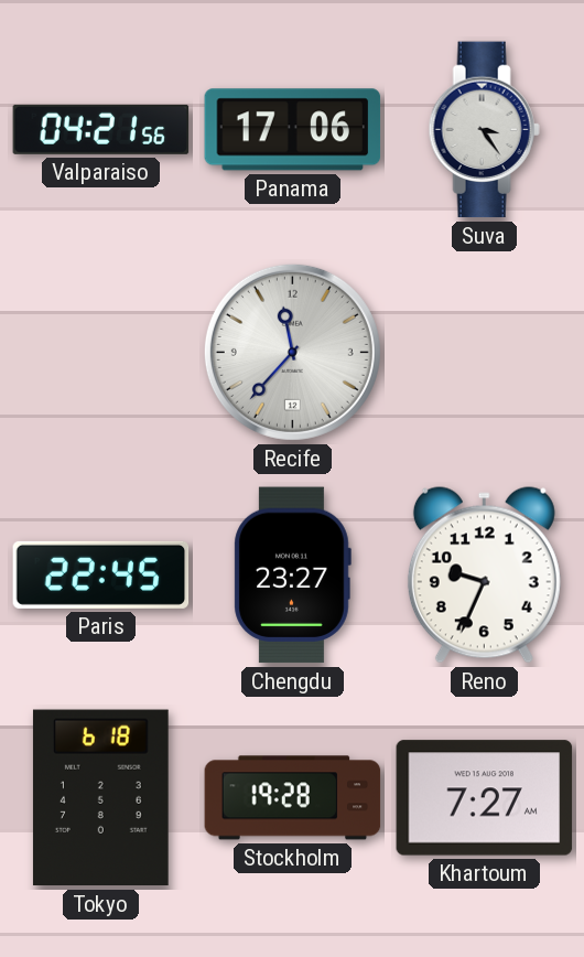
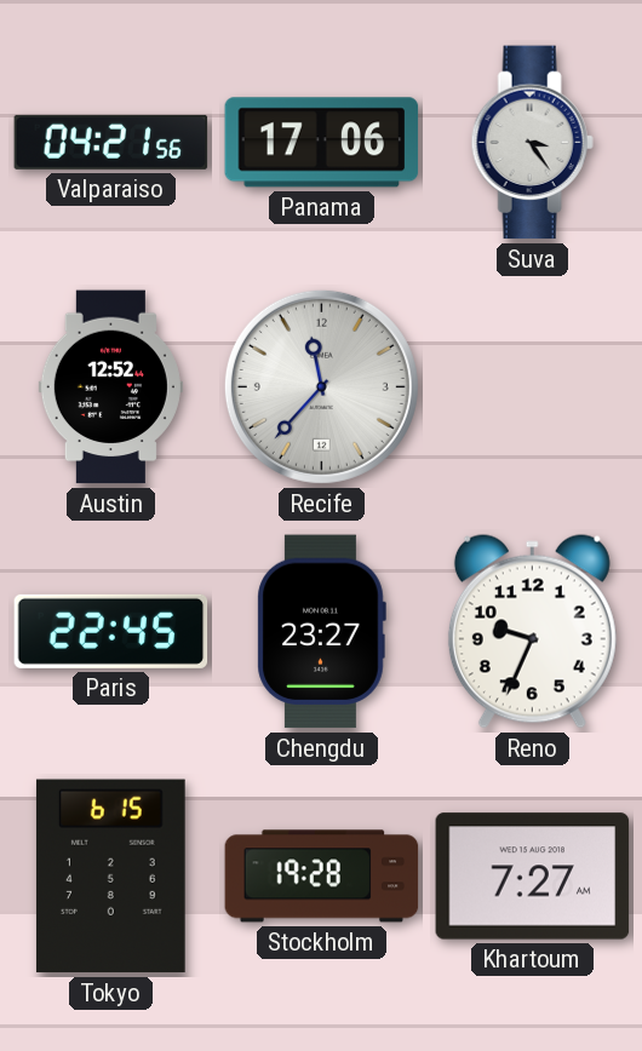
Austin: none -> 12:52
Tokyo: 6:18 -> 6:15
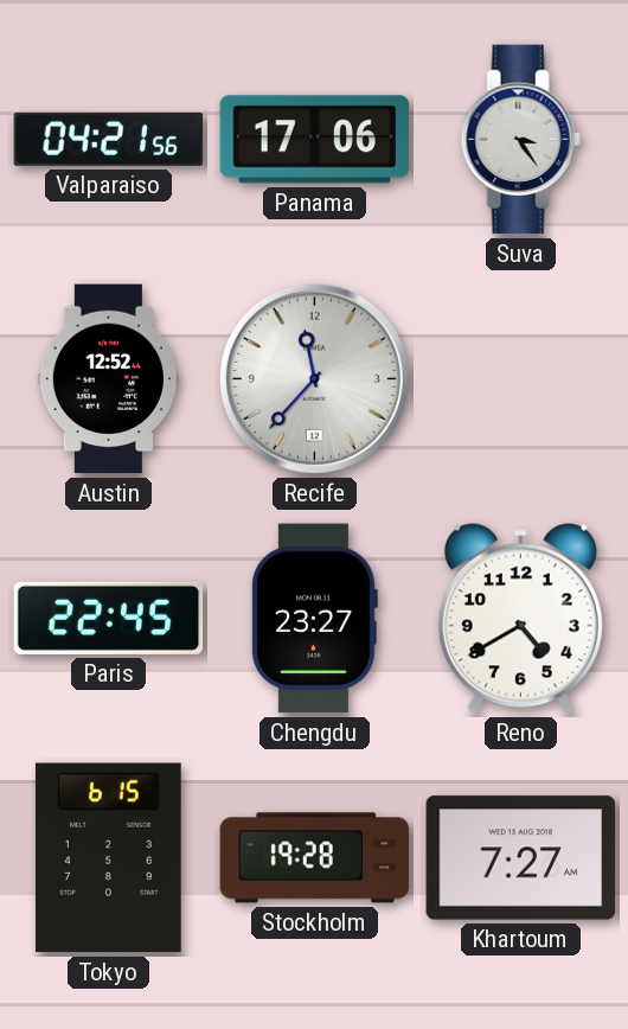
Reno: 9:34 -> 4:40
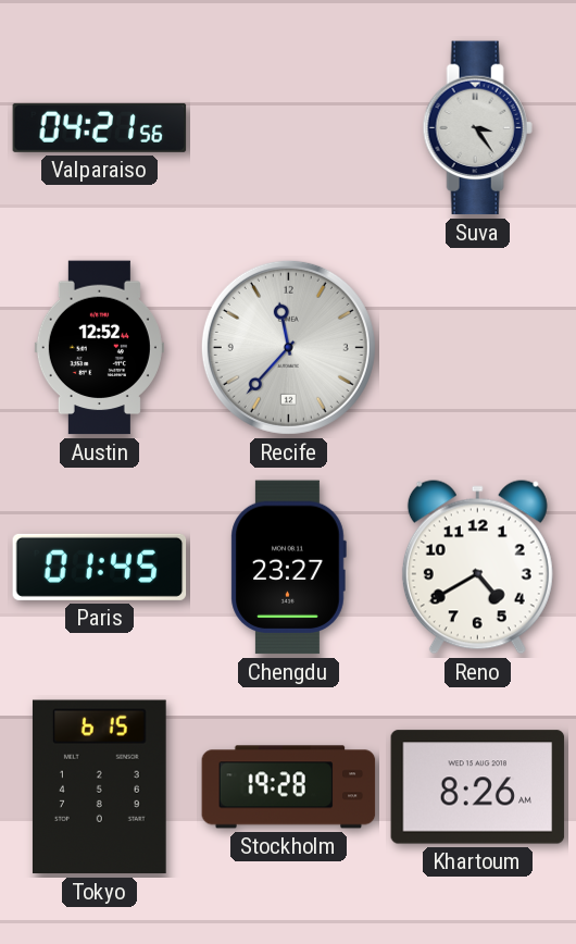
Panama: 17:06 -> none
Paris: 22:45 -> 01:45
Khartoum: 7:27 -> 8:26
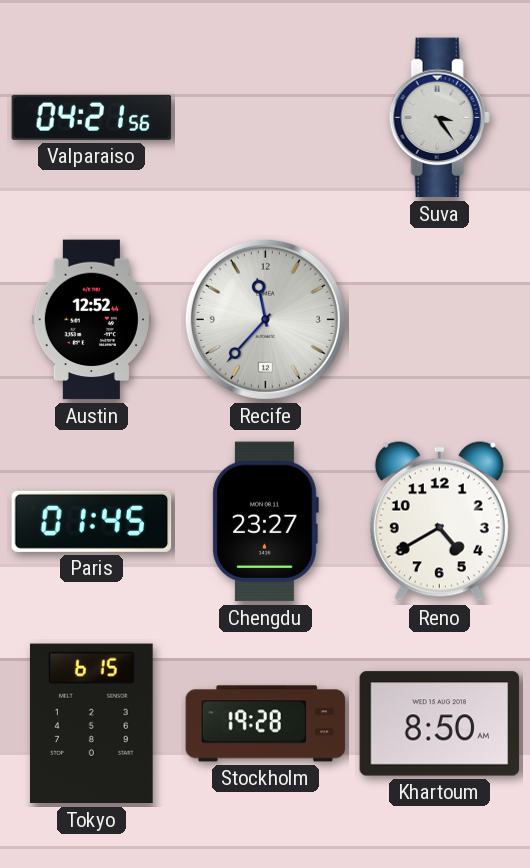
Khartoum: 8:26 -> 8:50
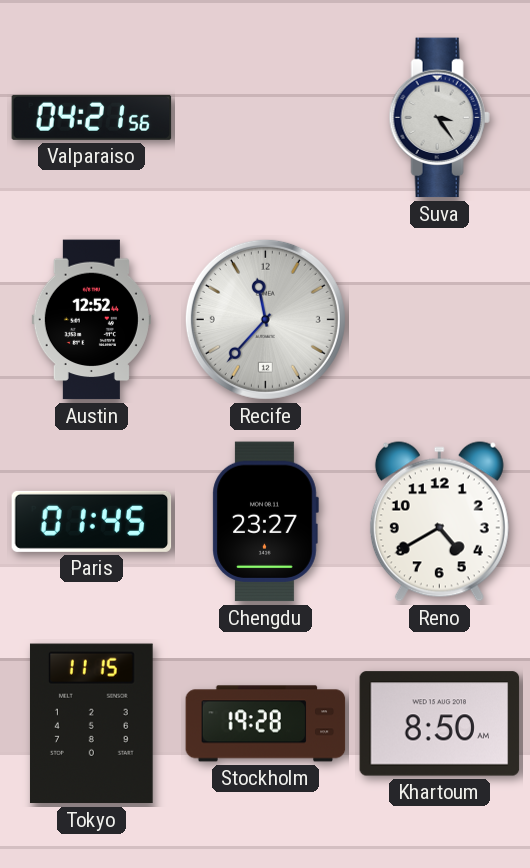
Tokyo: 6:15 -> 11:15
